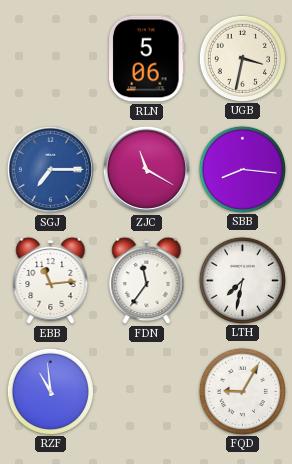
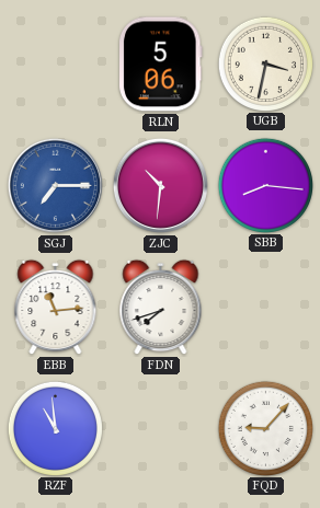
ZJC: 11:20 -> 10:31
FDN: 11:36 -> 7:42
LTH: 7:32 -> none
FQD: 9:05 -> 9:07
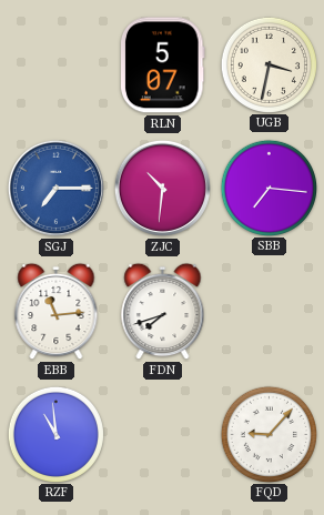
RLN: 5:06 -> 5:07
SBB: 8:16 -> 7:16
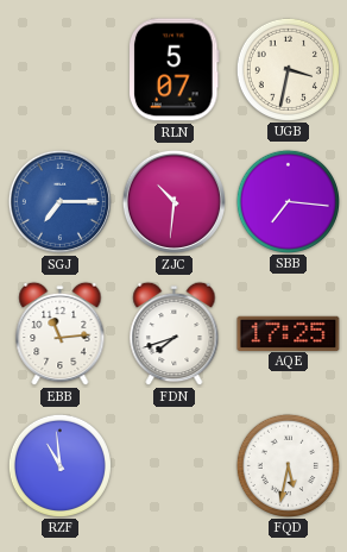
AQE: none -> 17:25
FQD: 9:07 -> 5:32
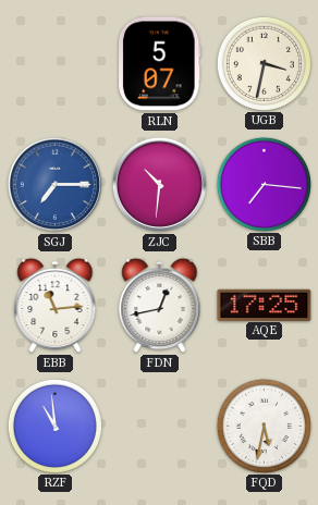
FDN: 7:42 -> 12:43
